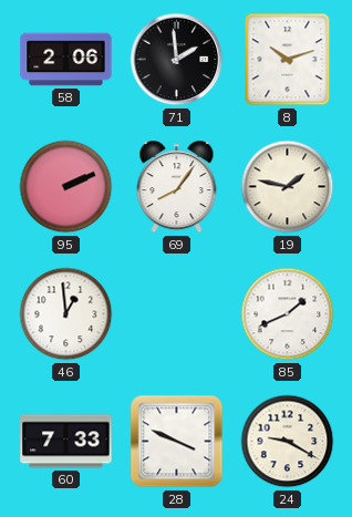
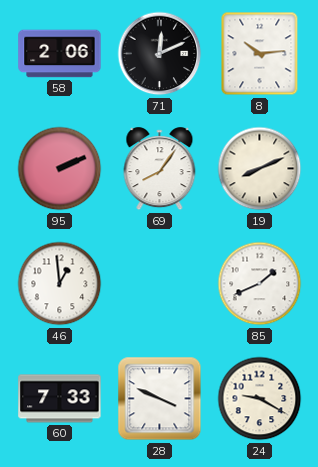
71: 1:59 -> 12:11
8: 10:12 -> 10:14
19: 1:47 -> 8:11
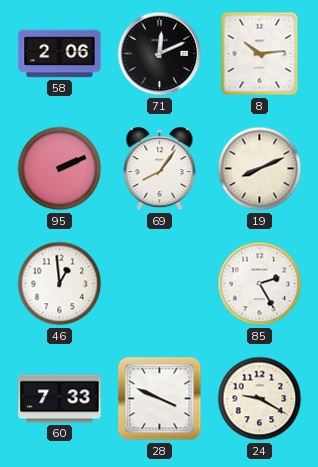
85: 1:41 -> 2:25
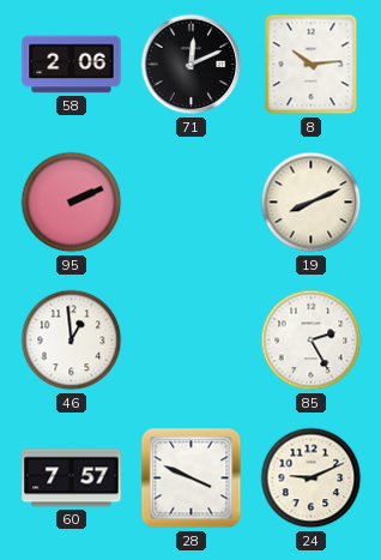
69: 8:06 -> none
60: 7:33 -> 7:57
24: 9:20 -> 9:11
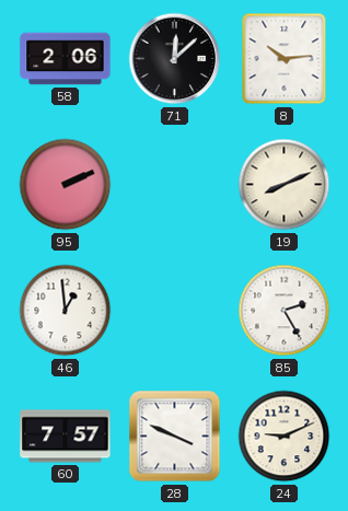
71: 12:11 -> 12:08
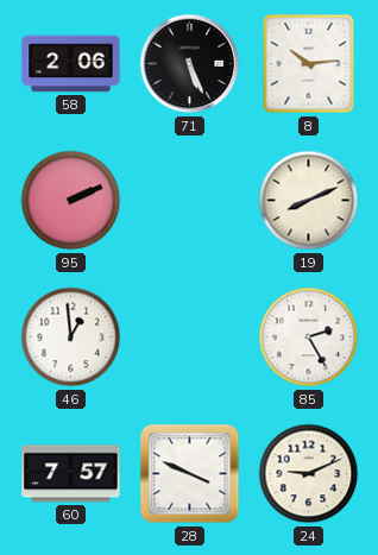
71: 12:08 -> 5:26
